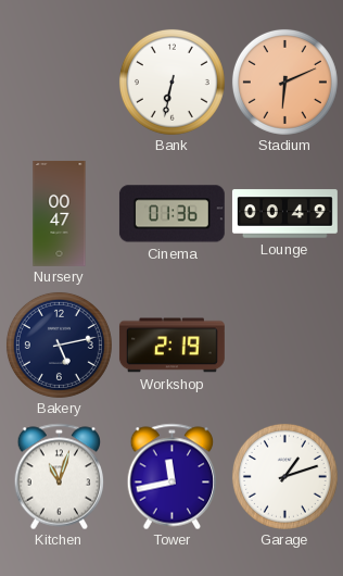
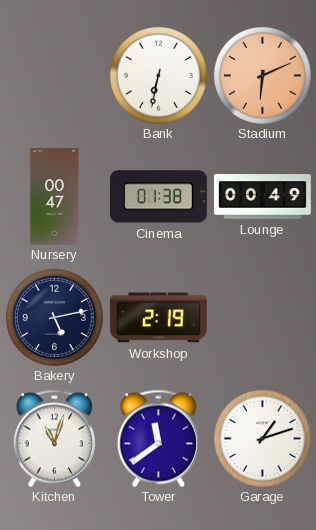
Cinema: 01:36 -> 01:38
Tower: 11:43 -> 11:39
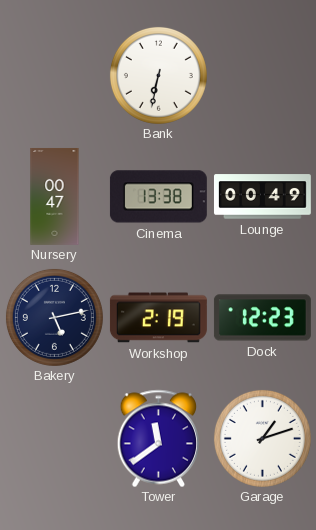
Stadium: 6:11 -> none
Cinema: 01:38 -> 13:38
Dock: none -> 12:23
Kitchen: 11:03 -> none
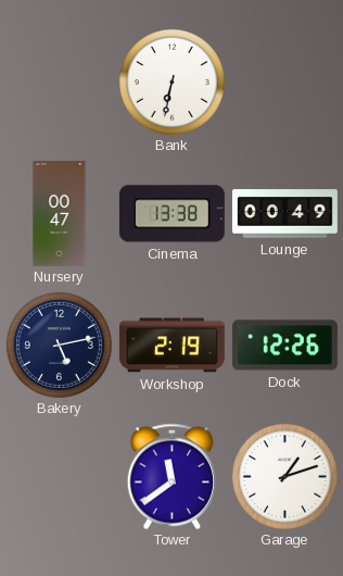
Dock: 12:23 -> 12:26
